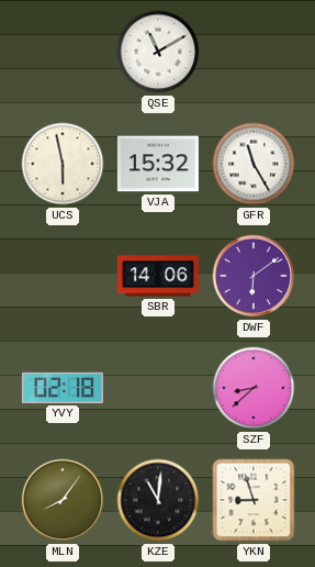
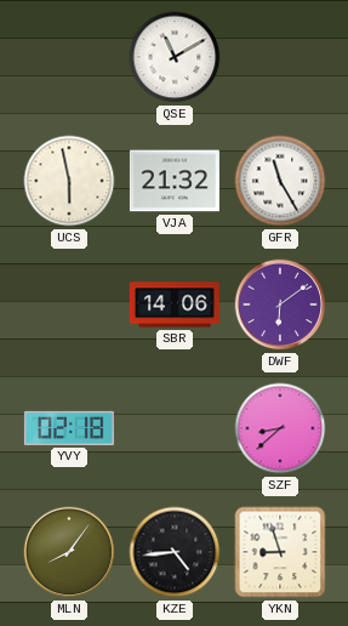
VJA: 15:32 -> 21:32
KZE: 11:01 -> 4:44
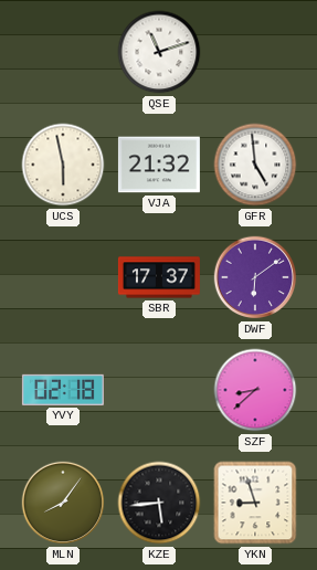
QSE: 11:10 -> 11:12
GFR: 11:25 -> 4:59
SBR: 14:06 -> 17:37
KZE: 4:44 -> 5:44
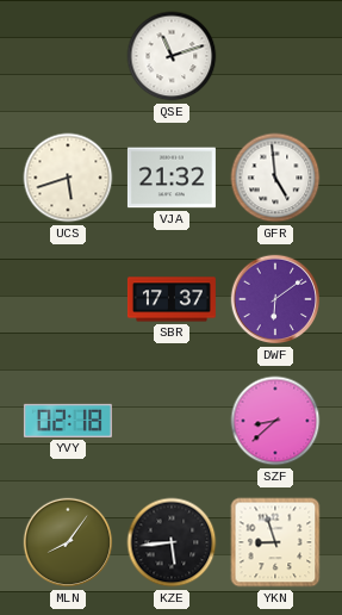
UCS: 5:58 -> 5:42
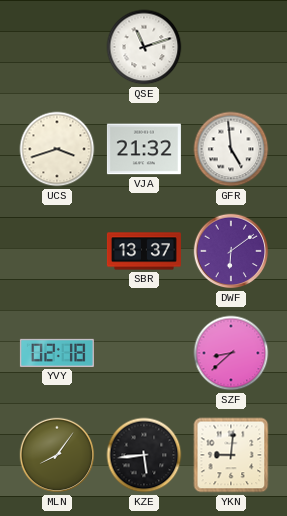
UCS: 5:42 -> 3:42
SBR: 17:37 -> 13:37
YKN: 8:57 -> 9:01
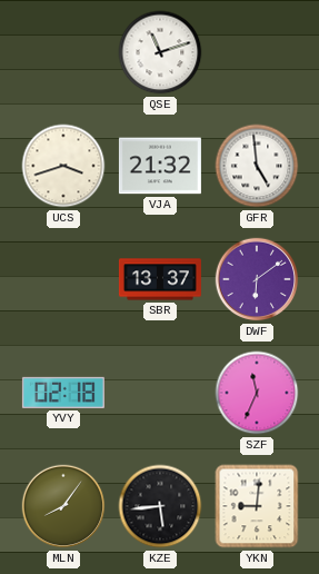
SZF: 8:38 -> 11:34
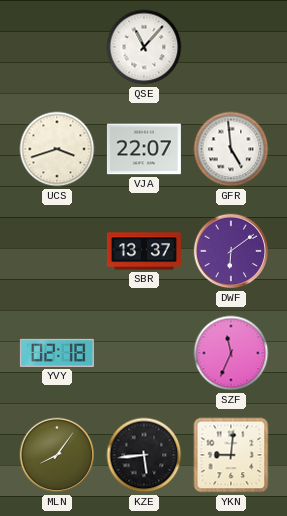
QSE: 11:12 -> 11:07
VJA: 21:32 -> 22:07
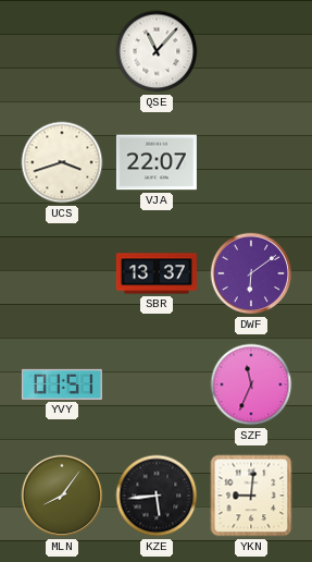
GFR: 4:59 -> none
YVY: 02:18 -> 01:51
